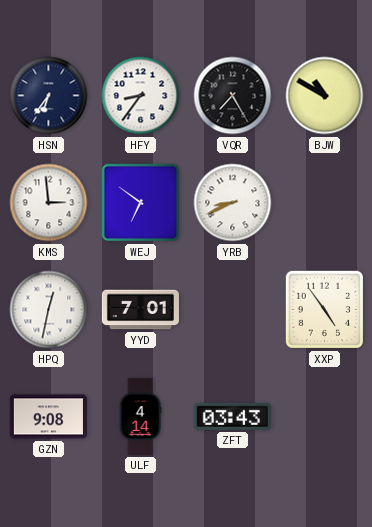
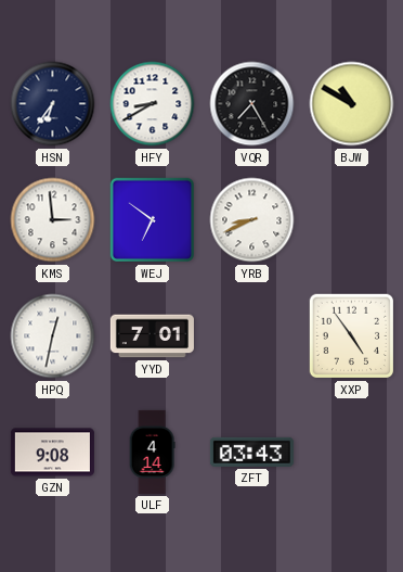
HFY: 8:36 -> 8:40
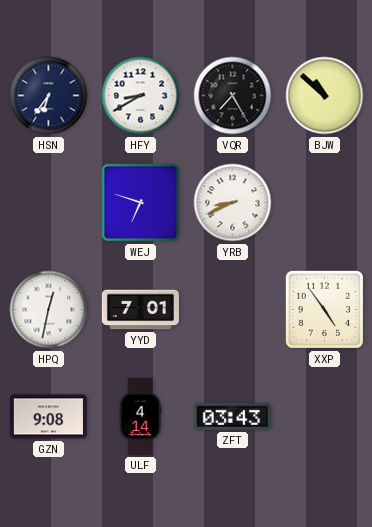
BJW: 10:50 -> 10:52
KMS: 2:59 -> none
WEJ: 6:51 -> 6:48
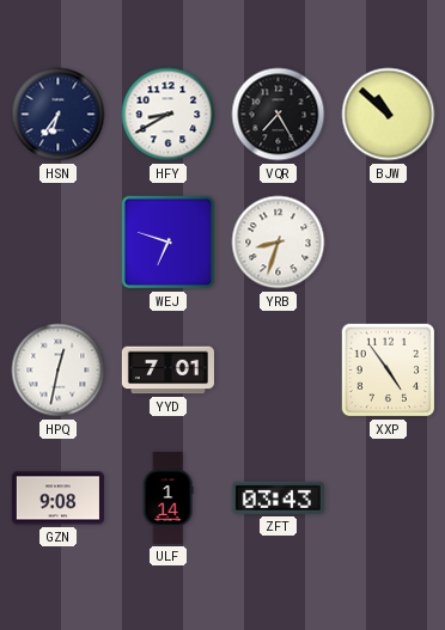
YRB: 8:41 -> 8:33
ULF: 4:14 -> 1:14
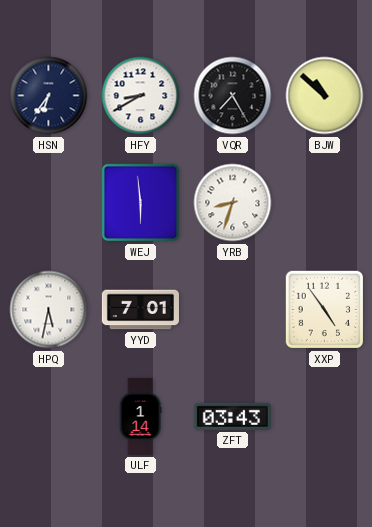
WEJ: 6:48 -> 5:59
HPQ: 12:32 -> 5:32
GZN: 9:08 -> none
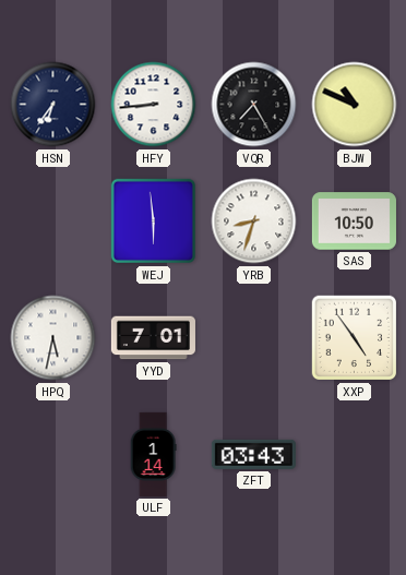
HFY: 8:40 -> 8:44
BJW: 10:52 -> 10:49
SAS: none -> 10:50
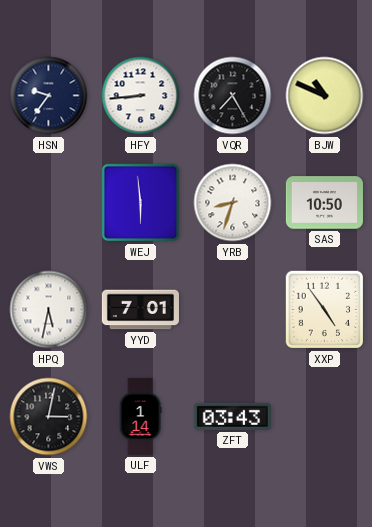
HSN: 6:36 -> 9:36
VWS: none -> 3:02
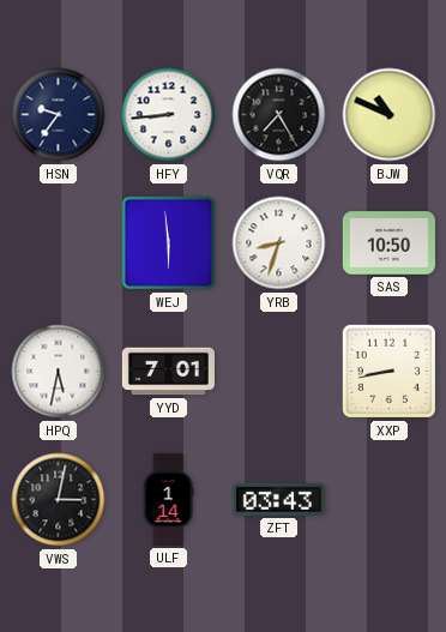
XXP: 4:54 -> 8:43
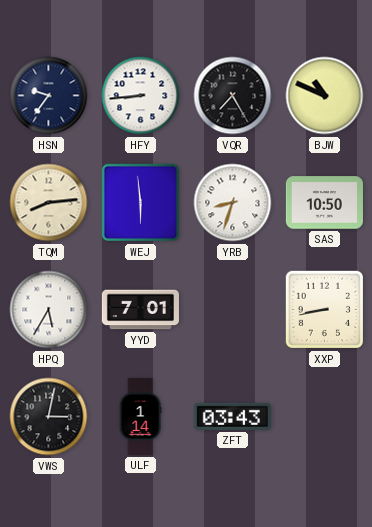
TQM: none -> 8:14
HPQ: 5:32 -> 5:35
